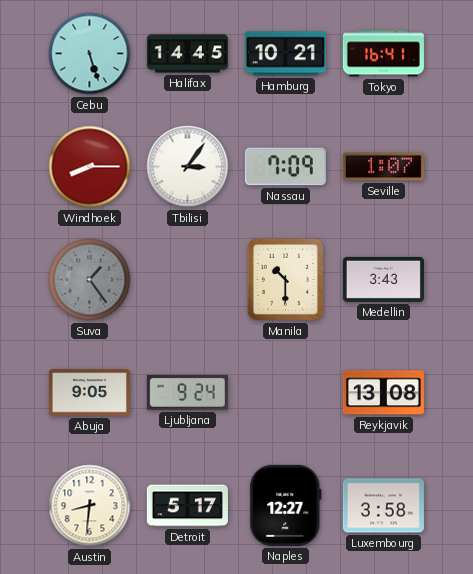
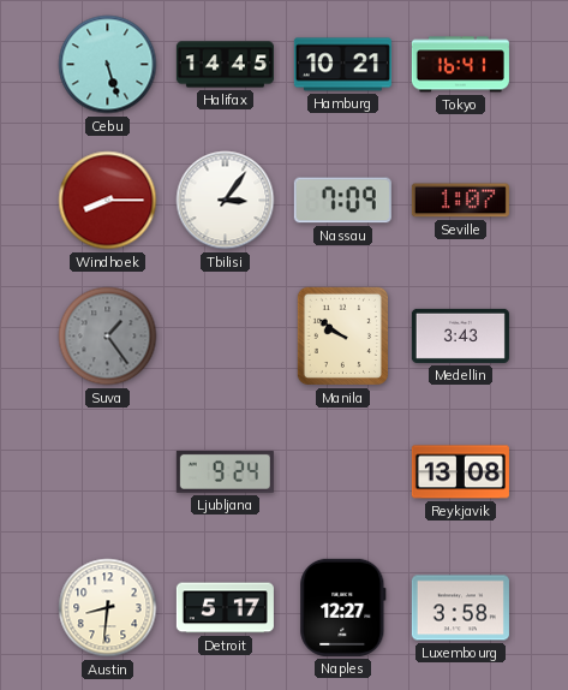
Manila: 10:30 -> 9:51
Abuja: 9:05 -> none
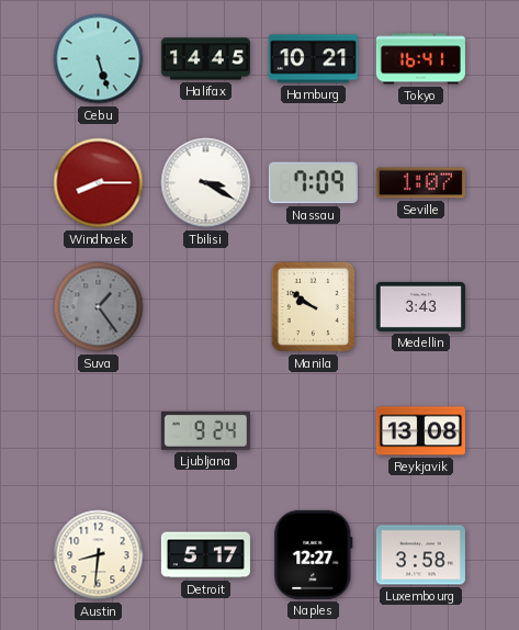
Tbilisi: 3:06 -> 3:20
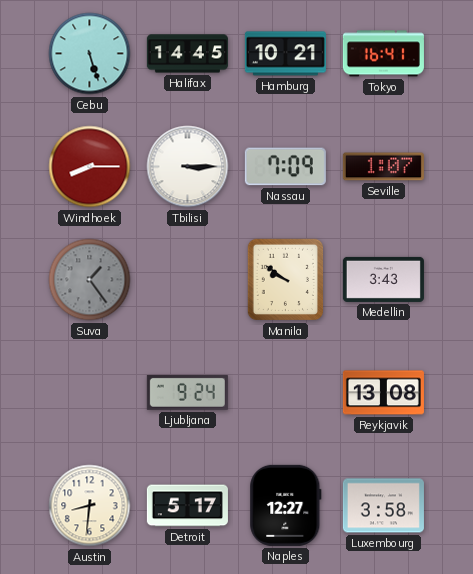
Tbilisi: 3:20 -> 3:15
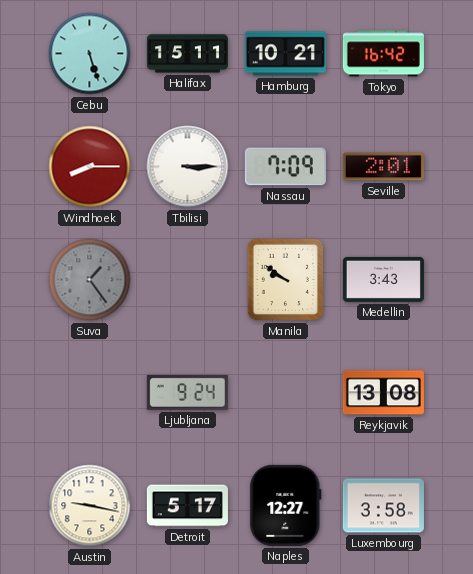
Halifax: 14:45 -> 15:11
Tokyo: 16:41 -> 16:42
Seville: 1:07 -> 2:01
Austin: 8:31 -> 9:17
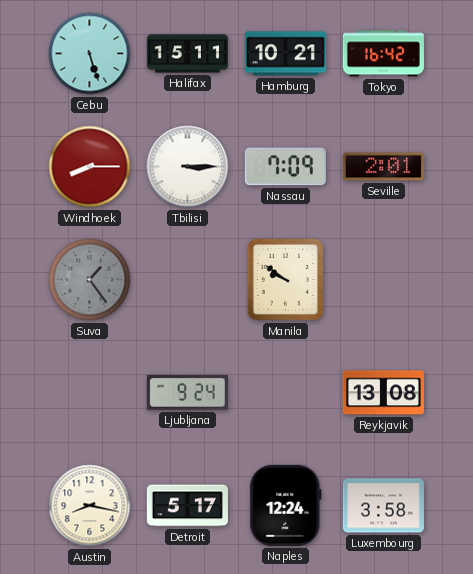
Medellin: 3:43 -> none
Austin: 9:17 -> 8:17
Naples: 12:27 -> 12:24
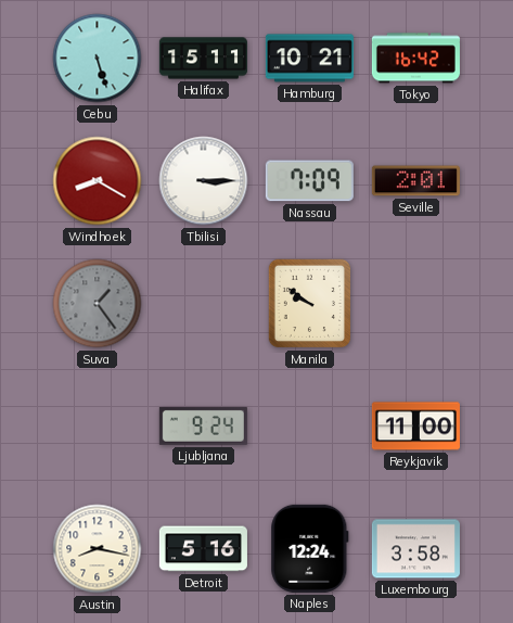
Windhoek: 8:15 -> 8:20
Reykjavik: 13:08 -> 11:00
Detroit: 5:17 -> 5:16
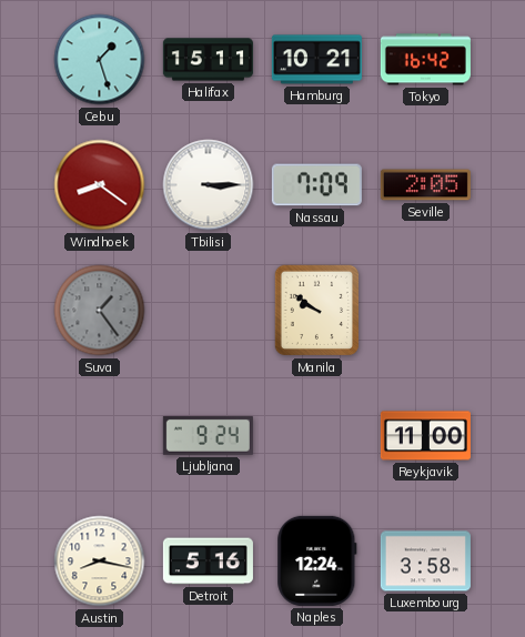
Cebu: 5:27 -> 1:27
Windhoek: 8:20 -> 8:21
Seville: 2:01 -> 2:05
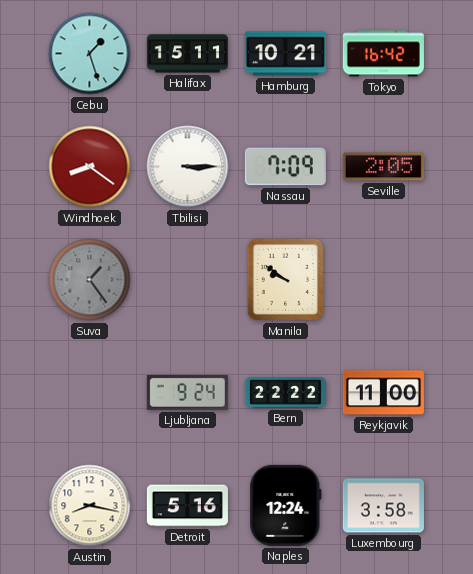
Bern: none -> 22:22
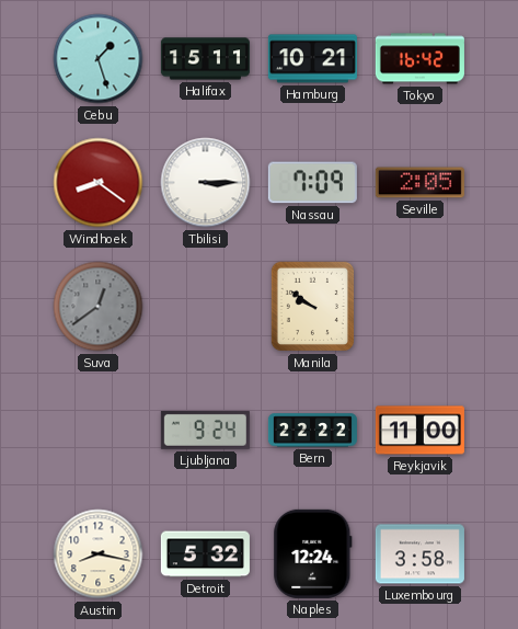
Suva: 1:24 -> 12:39
Detroit: 5:16 -> 5:32
